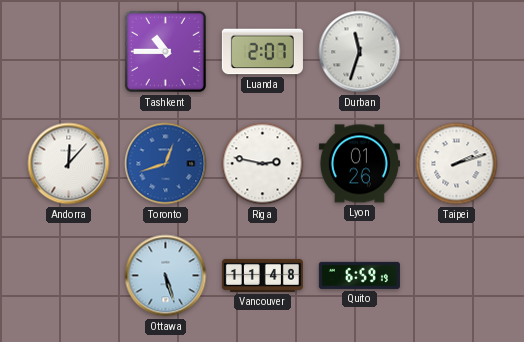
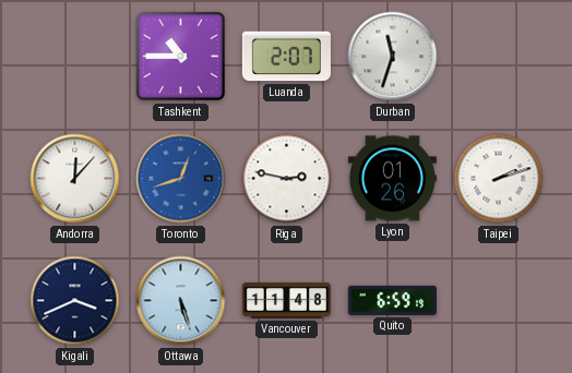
Kigali: none -> 3:41
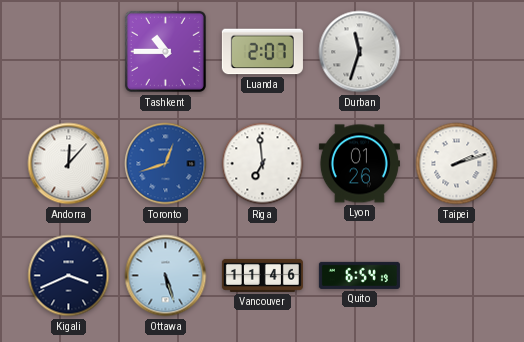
Riga: 2:47 -> 6:59
Vancouver: 11:48 -> 11:46
Quito: 6:59 -> 6:54
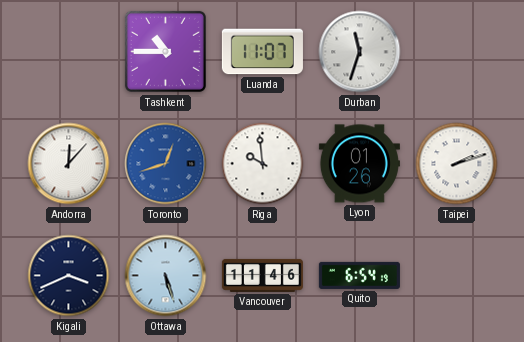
Luanda: 2:07 -> 11:07
Riga: 6:59 -> 9:59
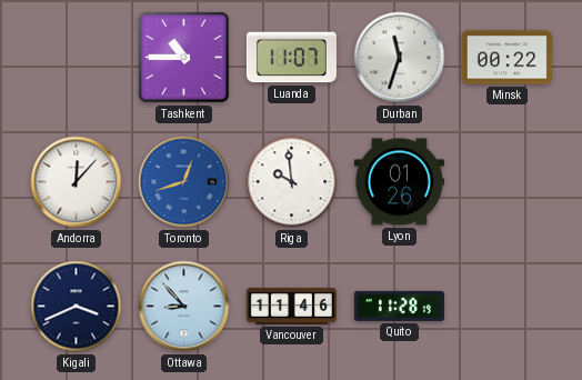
Minsk: none -> 00:22
Taipei: 2:12 -> none
Ottawa: 5:27 -> 8:53
Quito: 6:54 -> 11:28
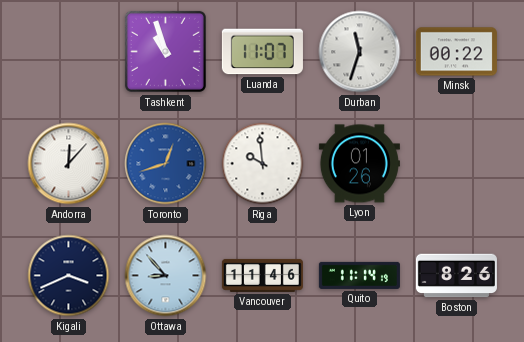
Tashkent: 10:45 -> 10:57
Quito: 11:28 -> 11:14
Boston: none -> 8:26
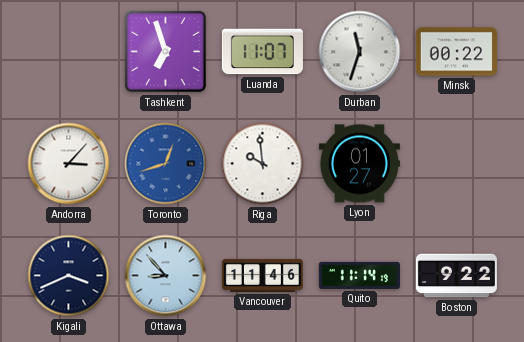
Tashkent: 10:57 -> 6:57
Andorra: 12:07 -> 3:07
Lyon: 01:26 -> 01:27
Boston: 8:26 -> 9:22
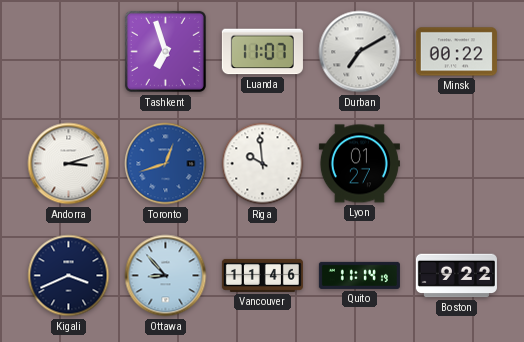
Durban: 11:33 -> 7:10
Andorra: 3:07 -> 3:12
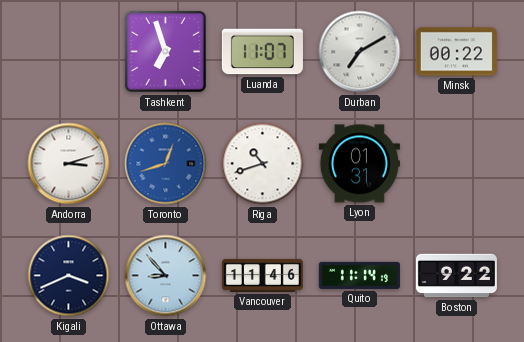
Riga: 9:59 -> 10:42
Lyon: 01:27 -> 01:31
